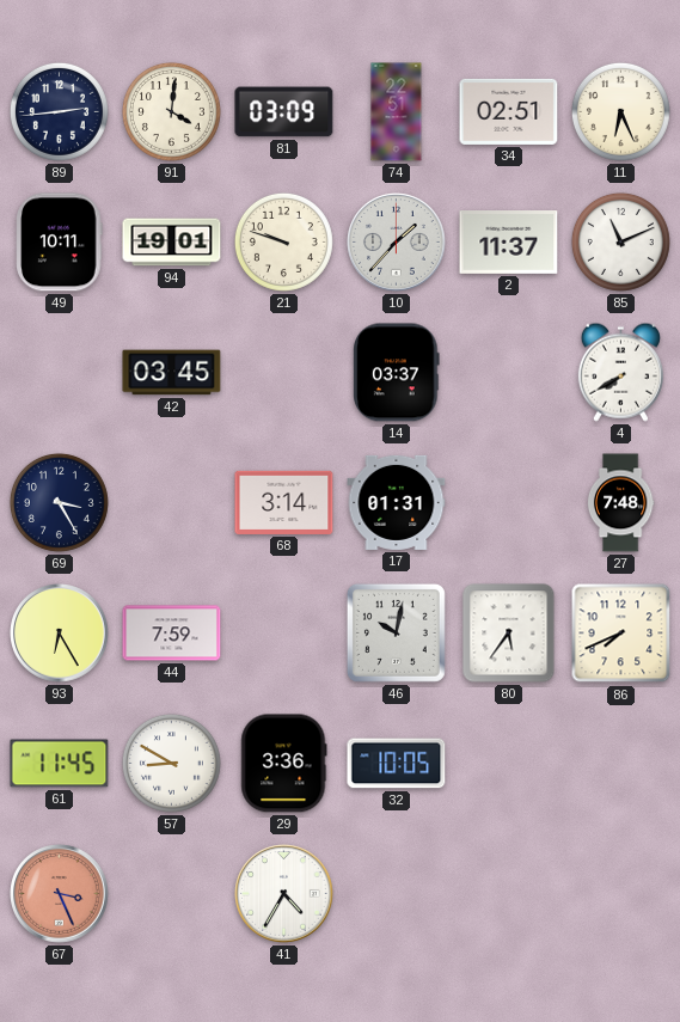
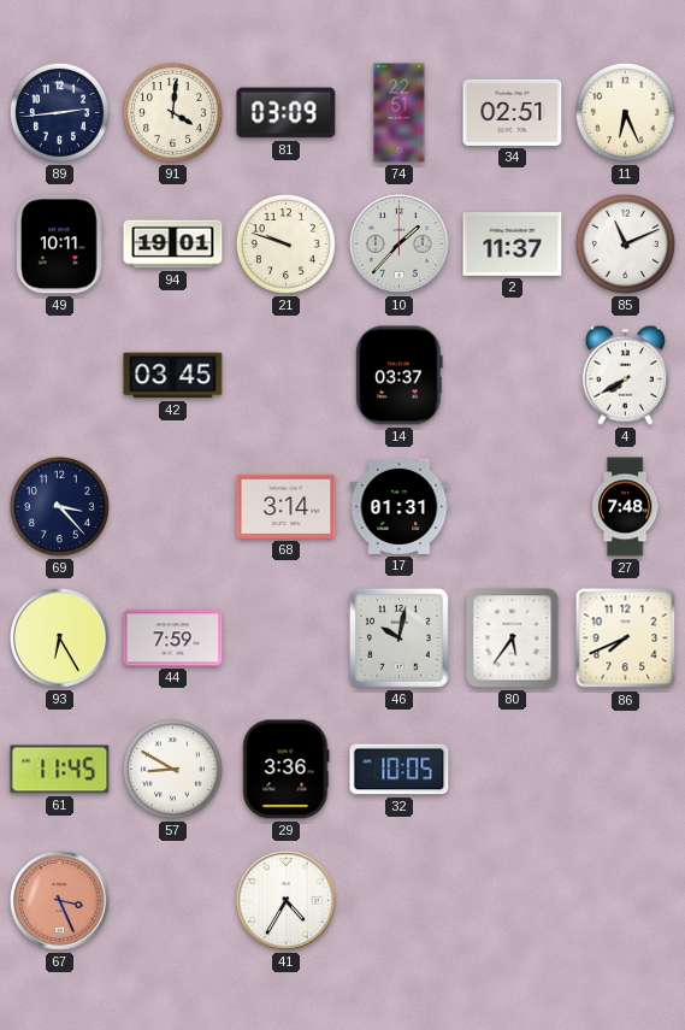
69: 3:25 -> 3:23
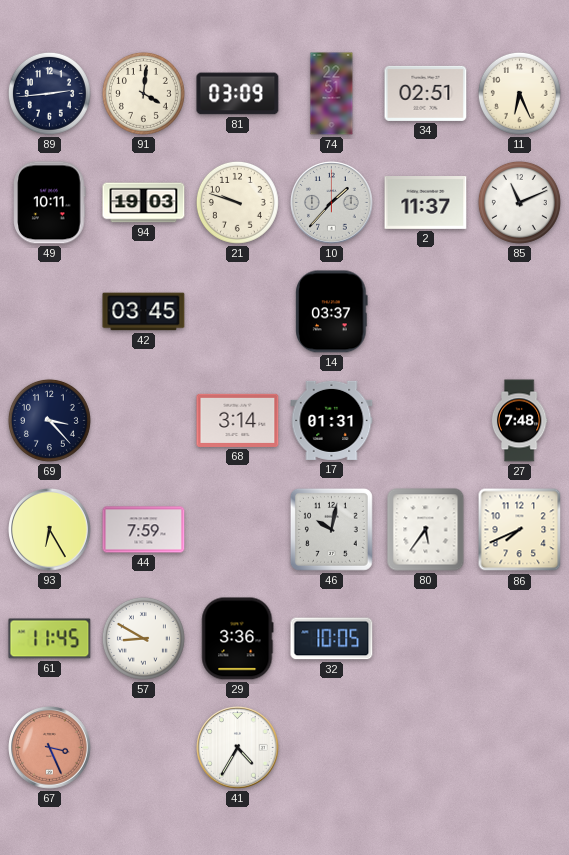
94: 19:01 -> 19:03
4: 7:40 -> none
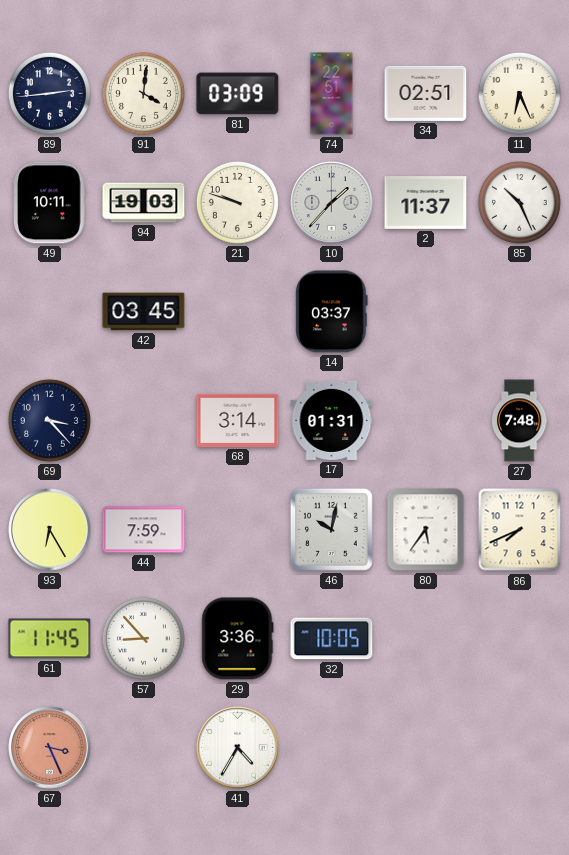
85: 11:11 -> 10:26
57: 8:50 -> 8:53
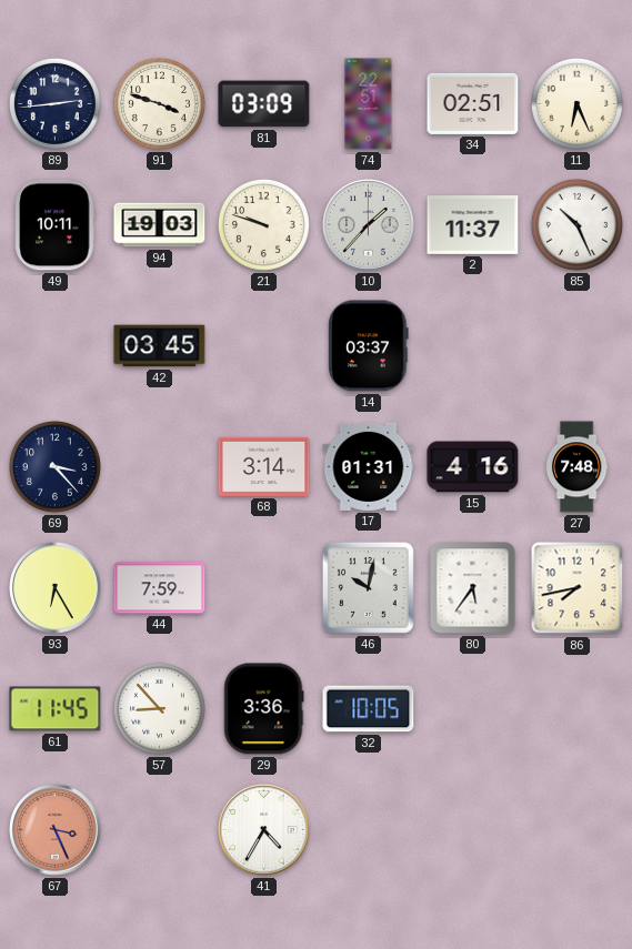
91: 4:01 -> 3:48
15: none -> 4:16
86: 7:41 -> 7:43
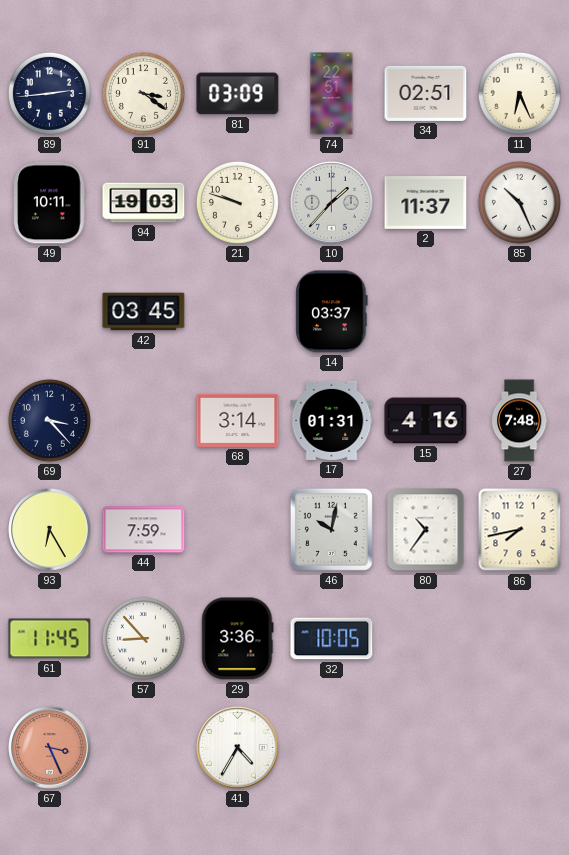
91: 3:48 -> 3:21
80: 5:36 -> 10:36
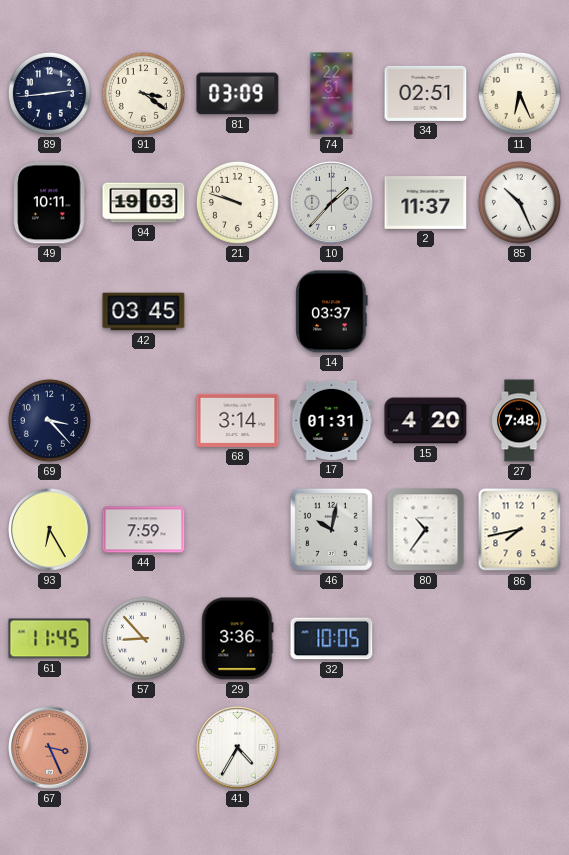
15: 4:16 -> 4:20
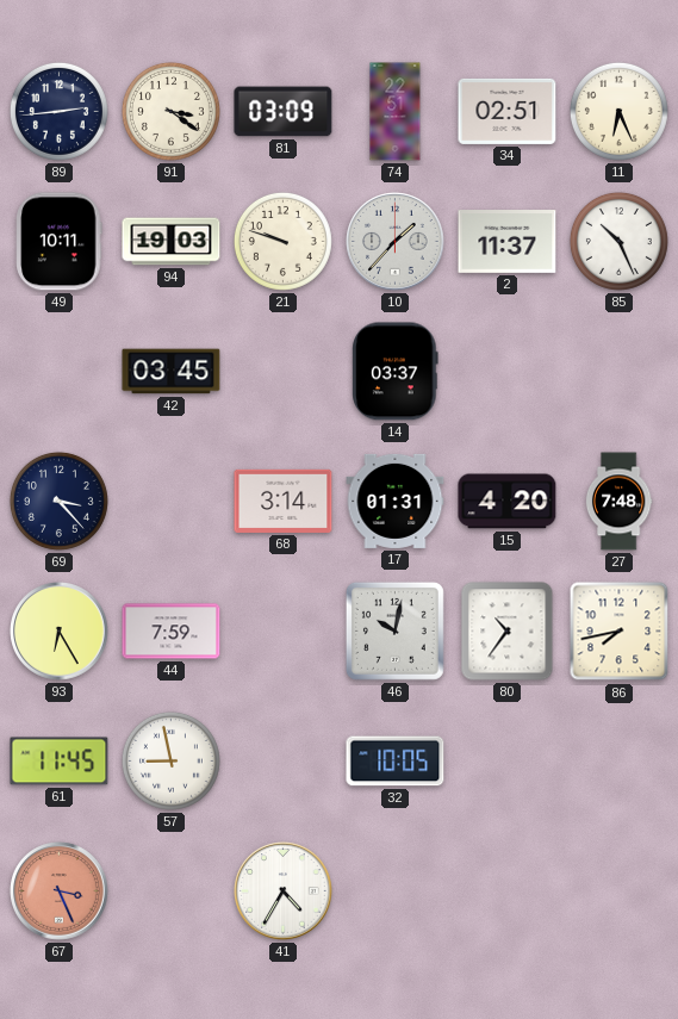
57: 8:53 -> 8:58
29: 3:36 -> none
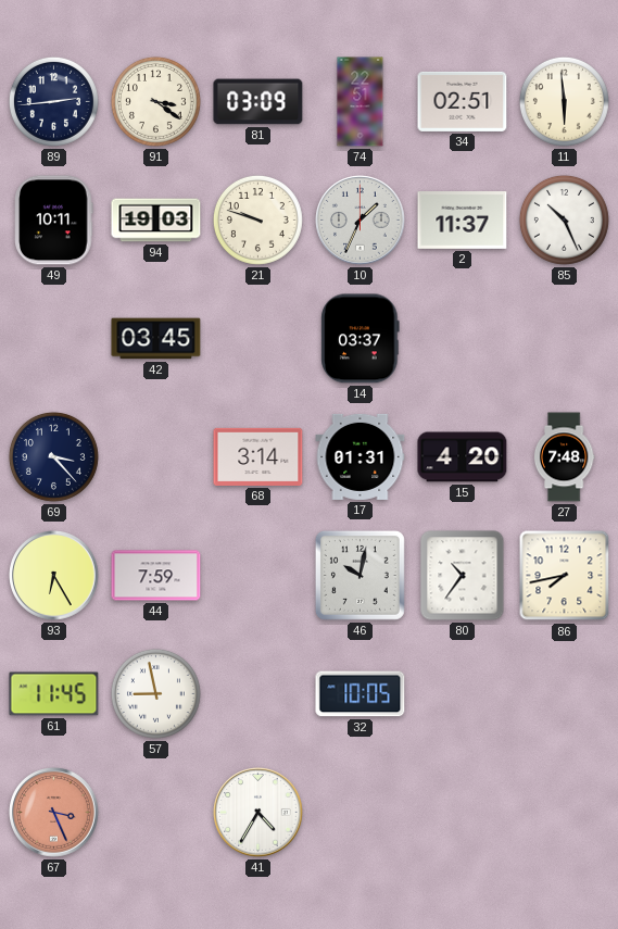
11: 6:26 -> 5:59
10: 1:37 -> 1:34
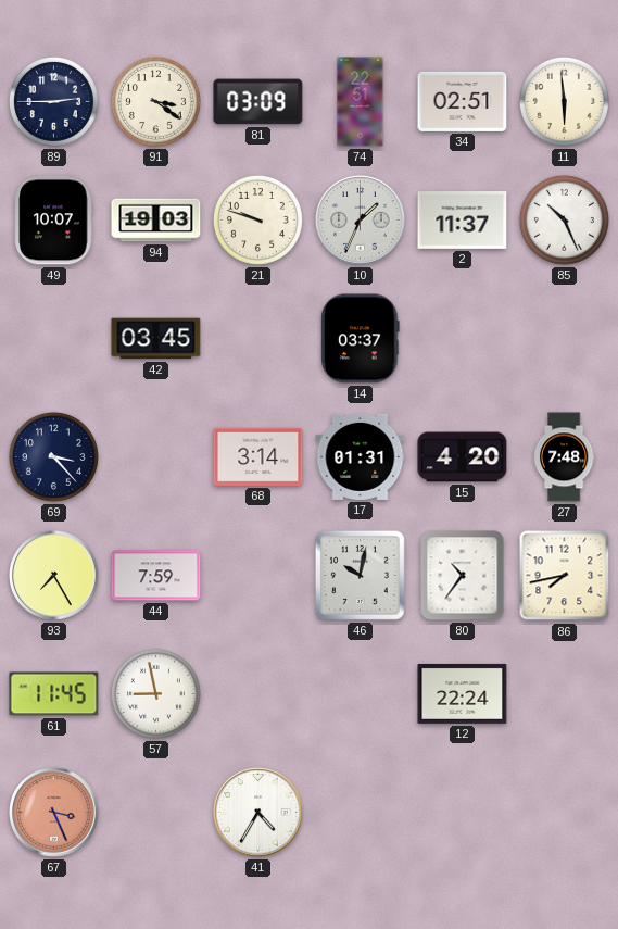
89: 2:44 -> 2:45
49: 10:11 -> 10:07
93: 6:25 -> 7:25
32: 10:05 -> none
12: none -> 22:24
